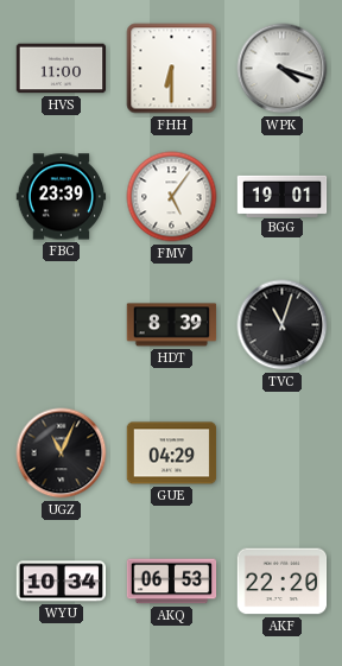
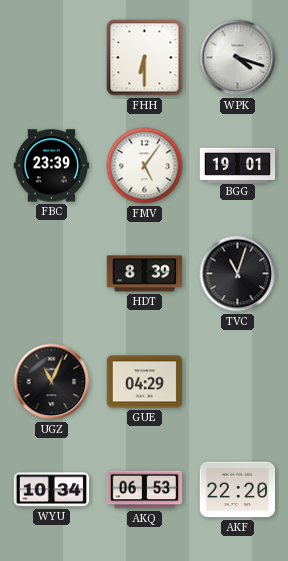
HVS: 11:00 -> none
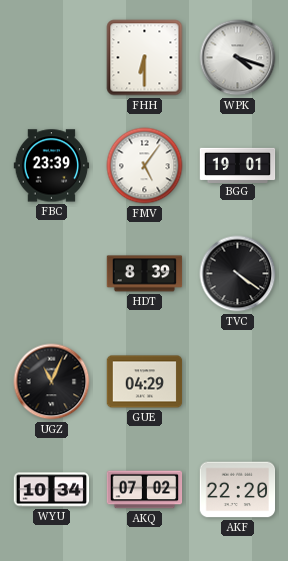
TVC: 11:03 -> 4:21
AKQ: 06:53 -> 07:02
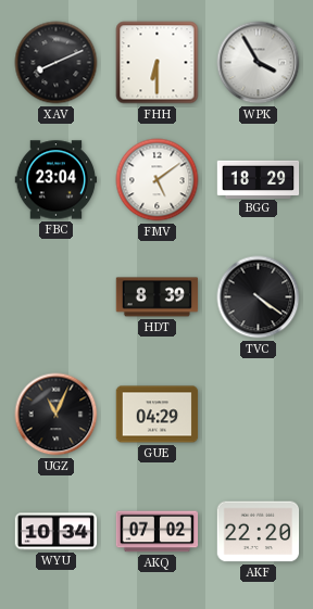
XAV: none -> 8:11
WPK: 4:18 -> 3:55
FBC: 23:39 -> 23:04
FMV: 5:06 -> 5:09
BGG: 19:01 -> 18:29
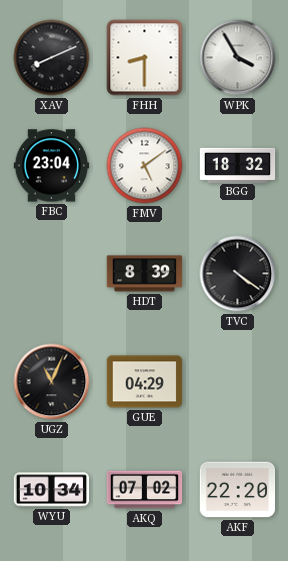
FHH: 6:30 -> 8:30
BGG: 18:29 -> 18:32
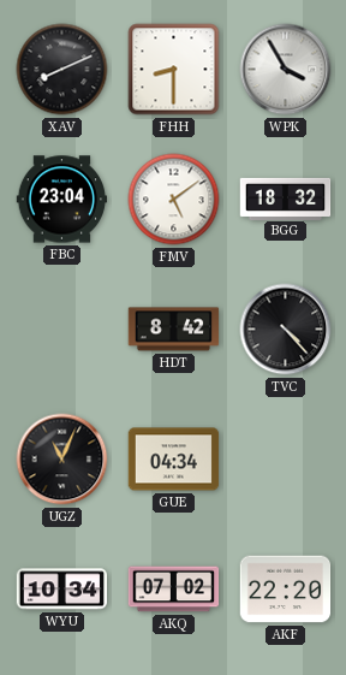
HDT: 8:39 -> 8:42
TVC: 4:21 -> 4:23
GUE: 04:29 -> 04:34
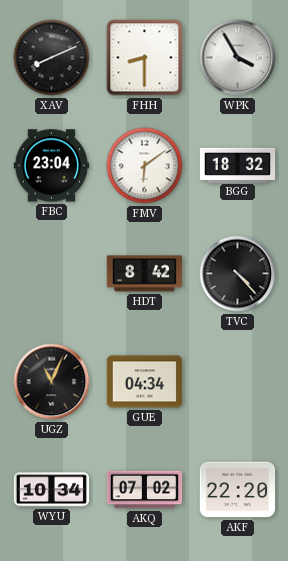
FMV: 5:09 -> 6:09
